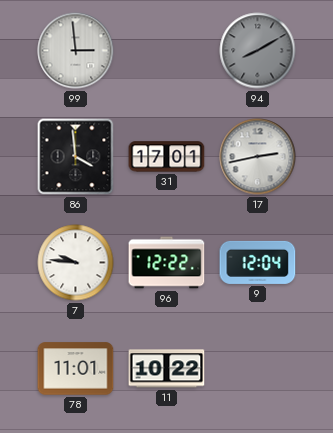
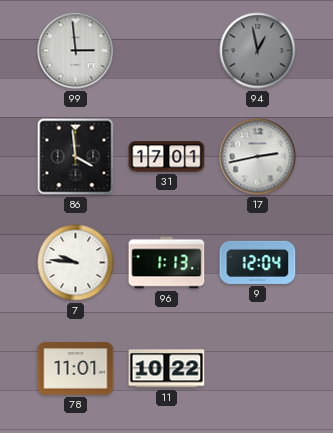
94: 8:10 -> 12:58
96: 12:22 -> 1:13
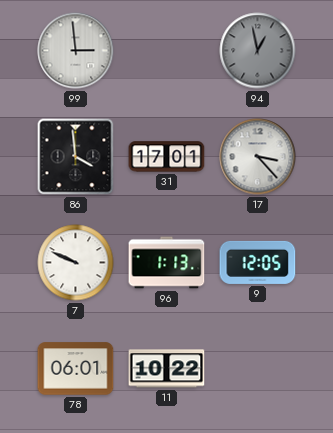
17: 2:43 -> 3:23
7: 9:46 -> 9:49
9: 12:04 -> 12:05
78: 11:01 -> 06:01
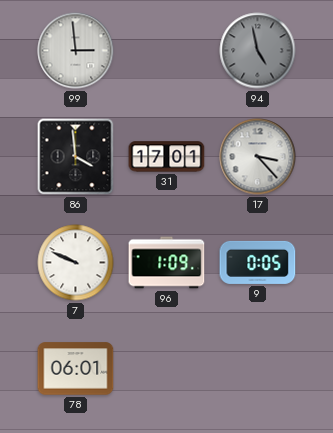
94: 12:58 -> 4:58
96: 1:13 -> 1:09
9: 12:05 -> 0:05
11: 10:22 -> none
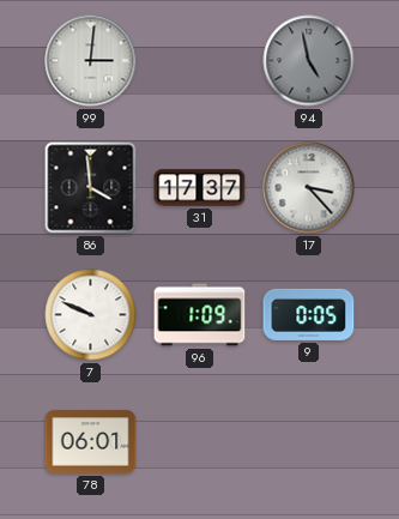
99: 2:59 -> 3:01
31: 17:01 -> 17:37
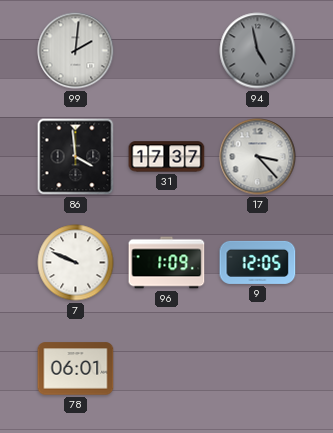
99: 3:01 -> 2:01
9: 0:05 -> 12:05
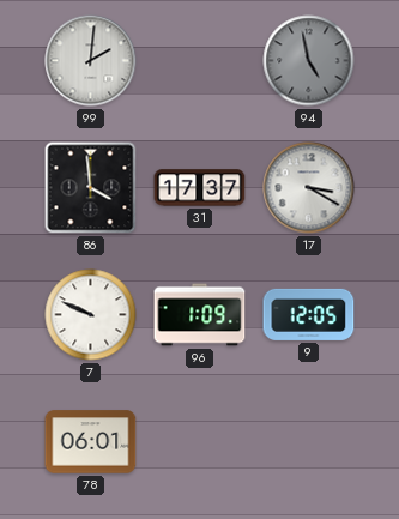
17: 3:23 -> 3:20
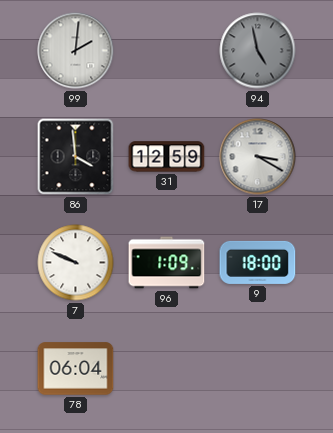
31: 17:37 -> 12:59
9: 12:05 -> 18:00
78: 06:01 -> 06:04
